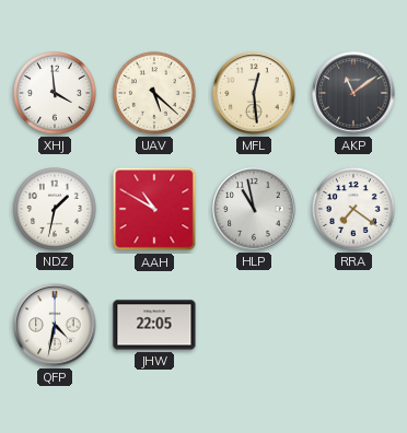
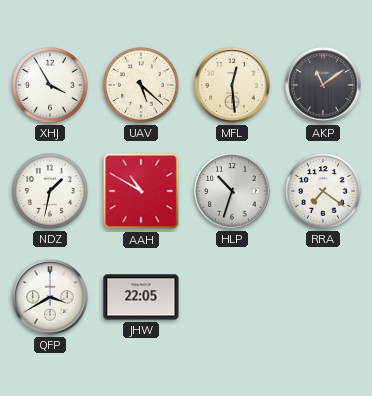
XHJ: 3:59 -> 3:55
HLP: 10:58 -> 10:33
QFP: 4:32 -> 3:40
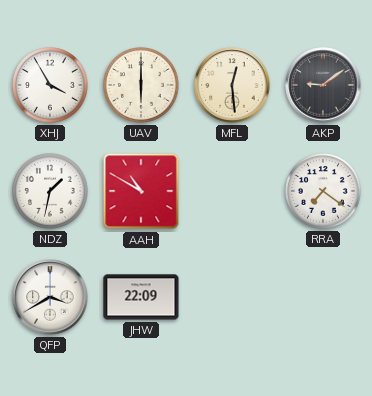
UAV: 5:22 -> 6:00
AKP: 11:09 -> 9:09
HLP: 10:33 -> none
JHW: 22:05 -> 22:09
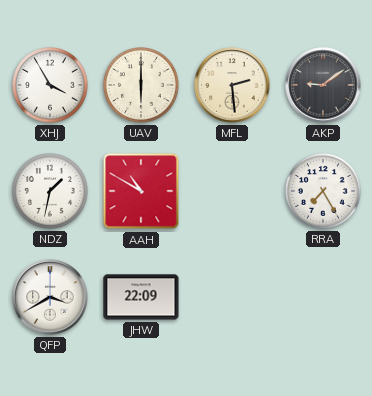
MFL: 12:29 -> 2:29
RRA: 7:21 -> 7:25
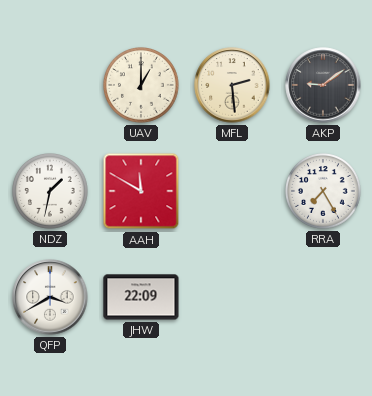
XHJ: 3:55 -> none
UAV: 6:00 -> 1:00
AAH: 10:50 -> 11:50
